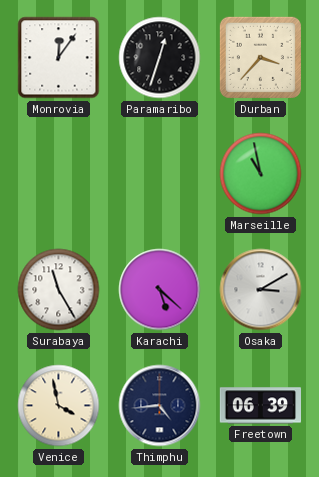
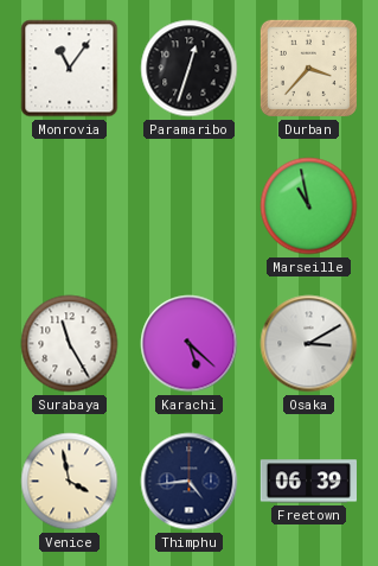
Monrovia: 12:06 -> 11:06
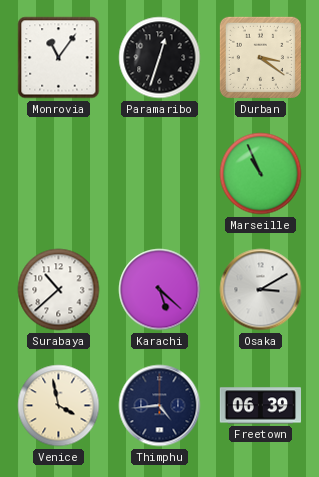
Durban: 3:37 -> 3:21
Marseille: 10:58 -> 10:56
Surabaya: 11:25 -> 10:38
